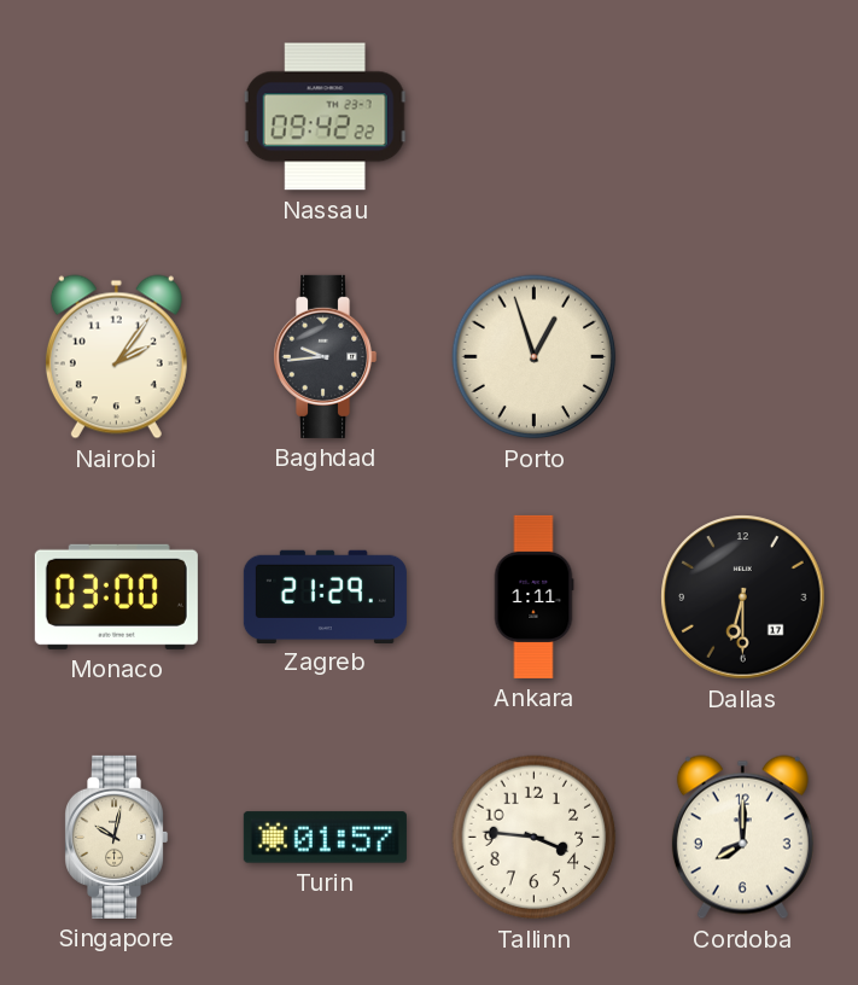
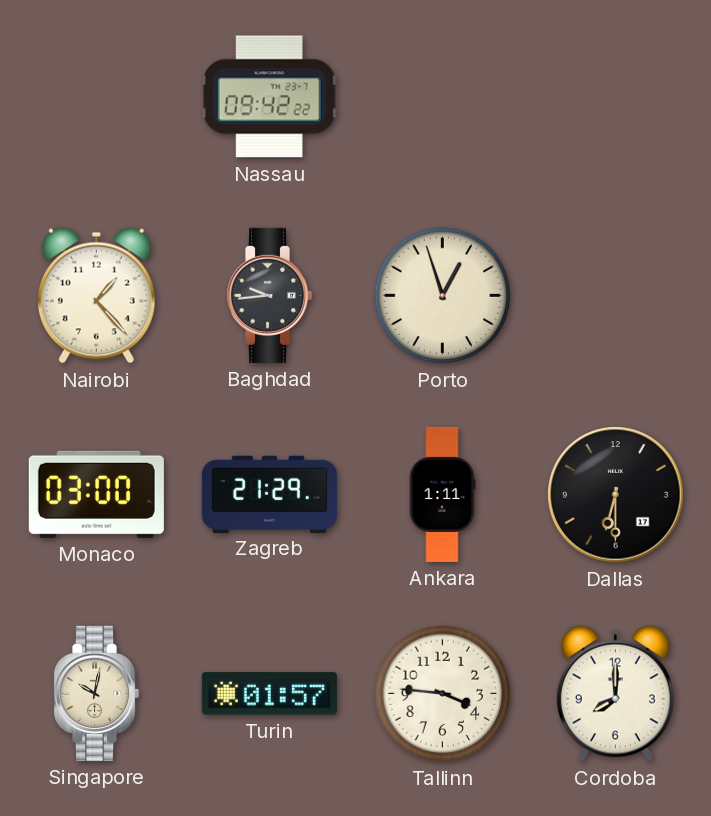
Nairobi: 2:06 -> 1:23
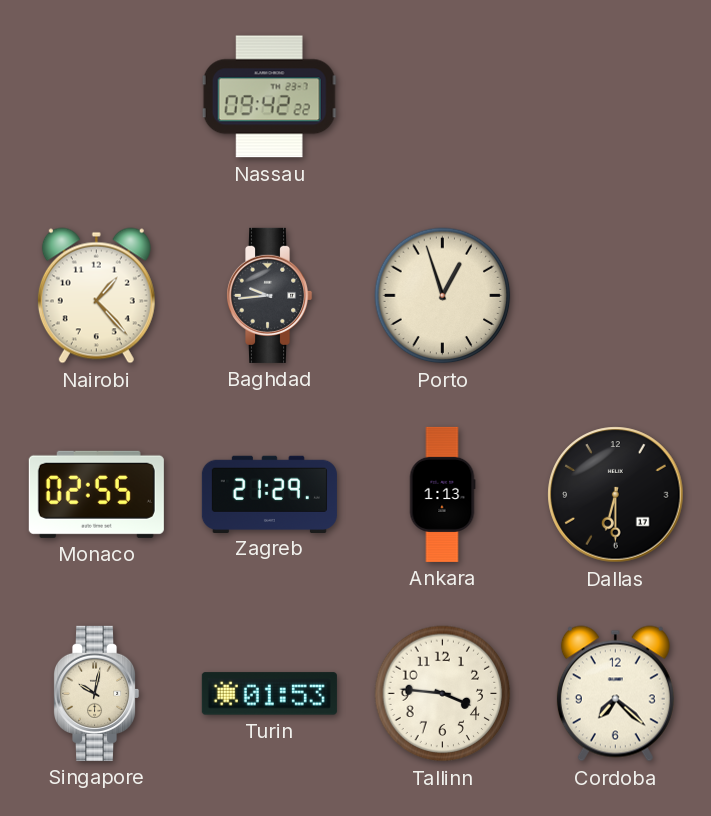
Monaco: 03:00 -> 02:55
Ankara: 1:11 -> 1:13
Turin: 01:57 -> 01:53
Cordoba: 8:00 -> 7:22
